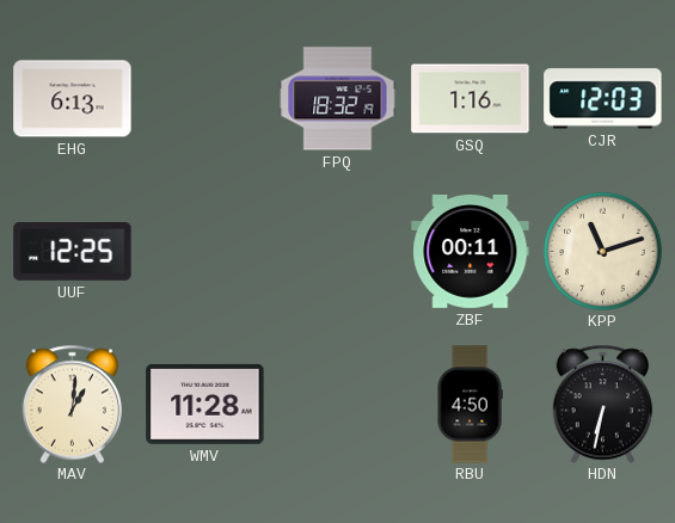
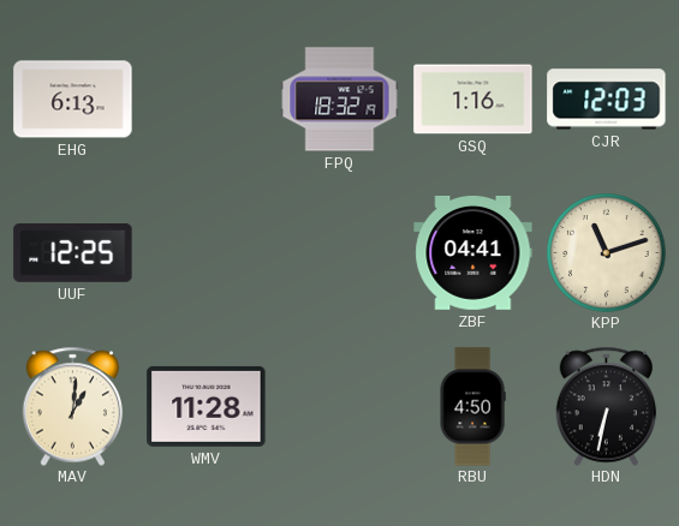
ZBF: 00:11 -> 04:41
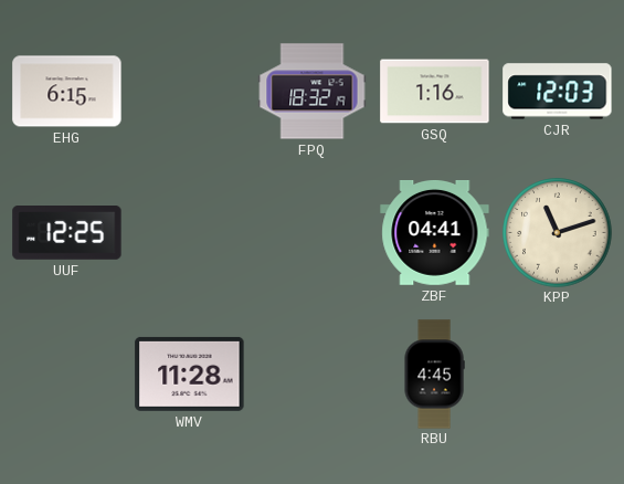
EHG: 6:13 -> 6:15
MAV: 1:01 -> none
RBU: 4:50 -> 4:45
HDN: 6:32 -> none
